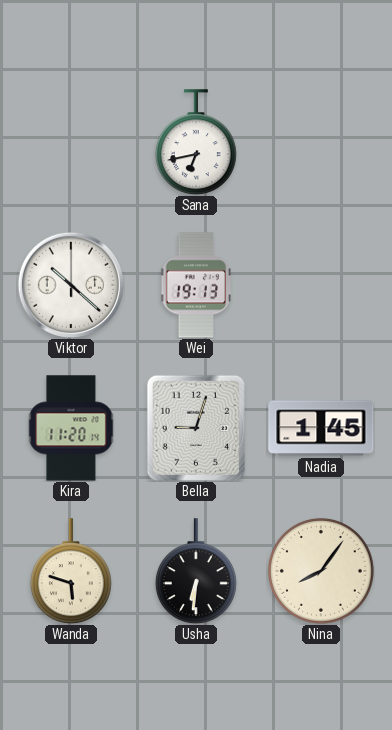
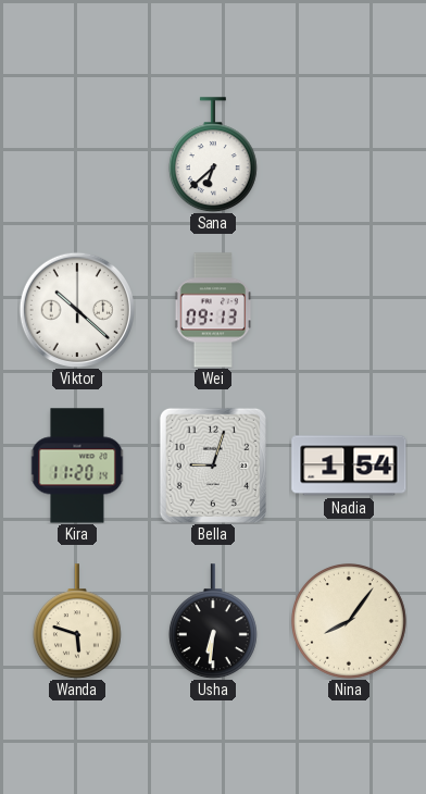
Sana: 6:43 -> 6:38
Wei: 19:13 -> 09:13
Nadia: 1:45 -> 1:54
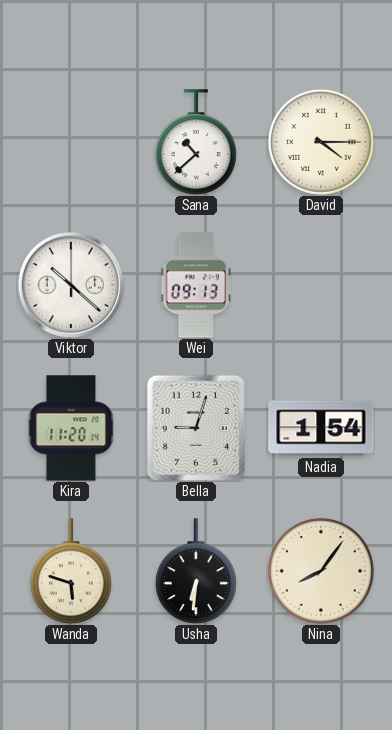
Sana: 6:38 -> 10:38
David: none -> 4:15
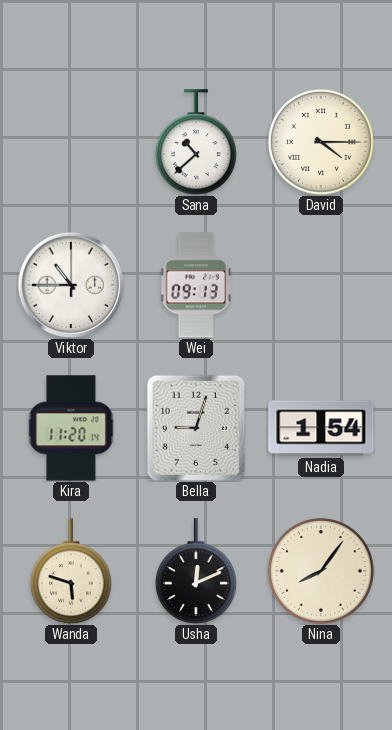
Viktor: 10:22 -> 10:45
Usha: 6:31 -> 12:11
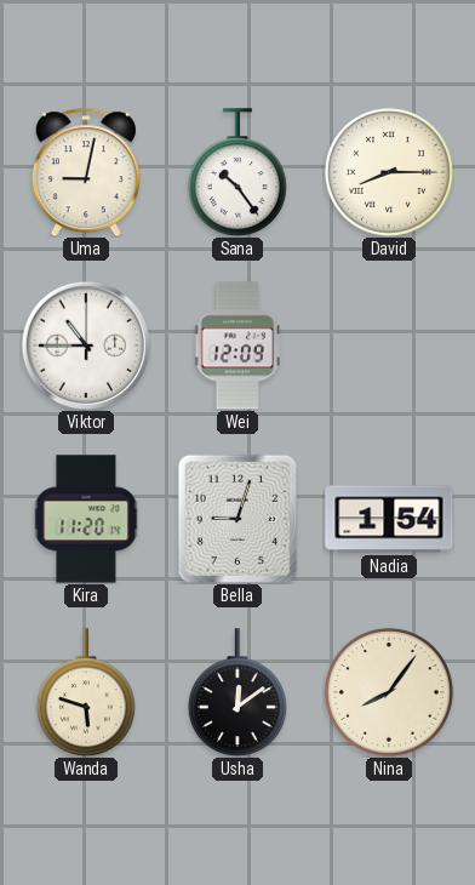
Uma: none -> 9:02
Sana: 10:38 -> 10:24
David: 4:15 -> 8:15
Wei: 09:13 -> 12:09
Usha: 12:11 -> 12:09
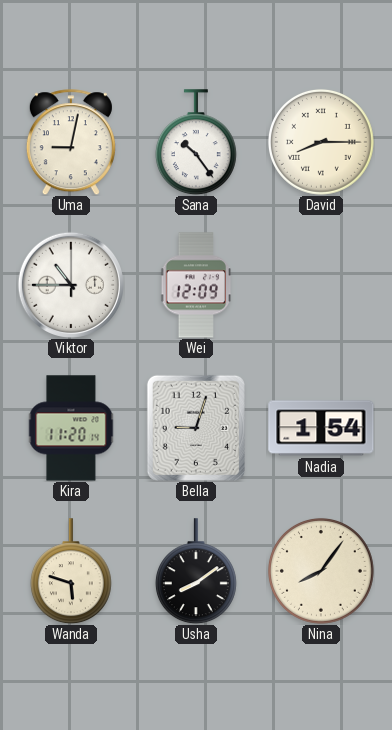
Usha: 12:09 -> 8:09
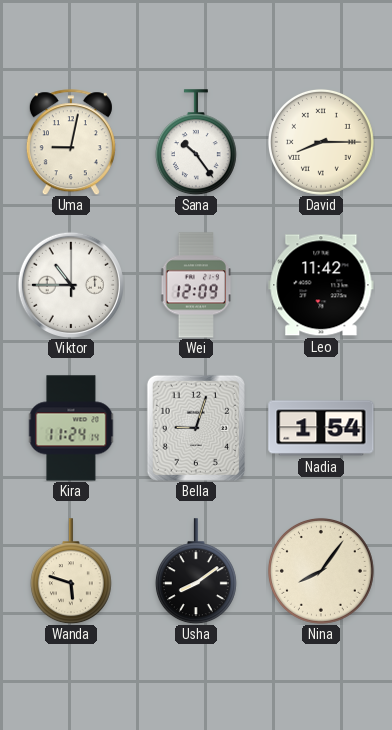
Leo: none -> 11:42
Kira: 11:20 -> 11:24
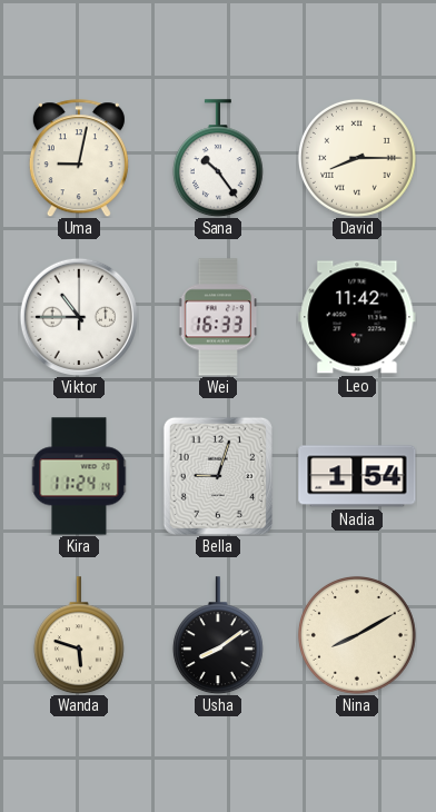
Wei: 12:09 -> 16:33
Nina: 8:06 -> 8:10
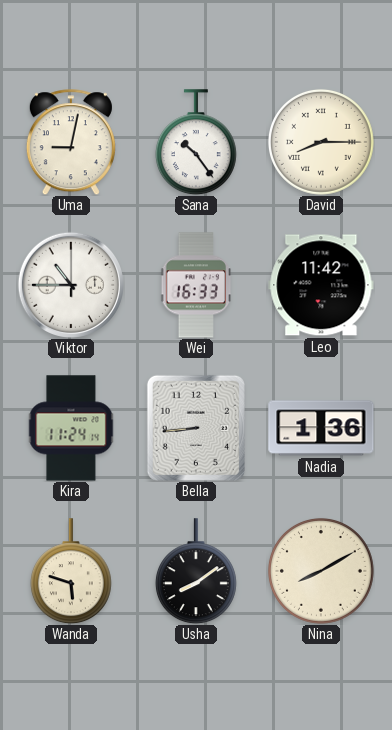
Bella: 9:03 -> 8:44
Nadia: 1:54 -> 1:36
